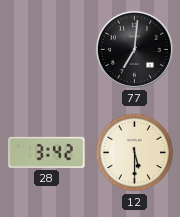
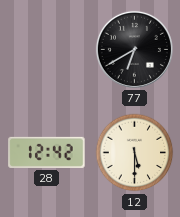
77: 7:01 -> 6:40
28: 3:42 -> 12:42
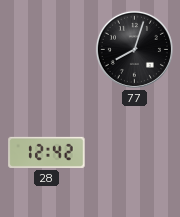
77: 6:40 -> 8:03
12: 5:30 -> none
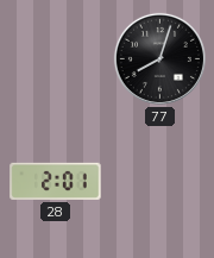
28: 12:42 -> 2:01
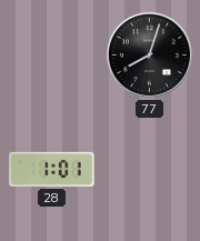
28: 2:01 -> 1:01
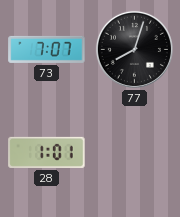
73: none -> 7:07
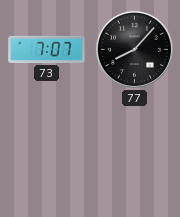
77: 8:03 -> 8:07
28: 1:01 -> none
